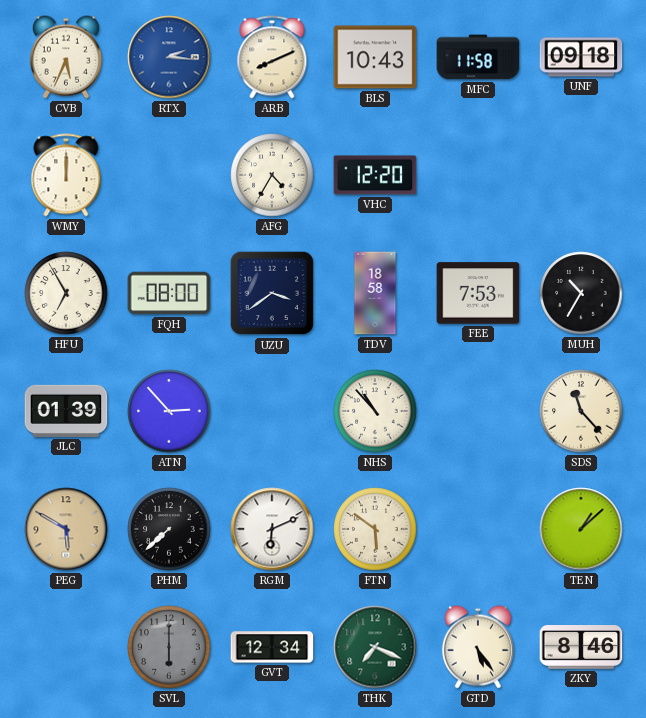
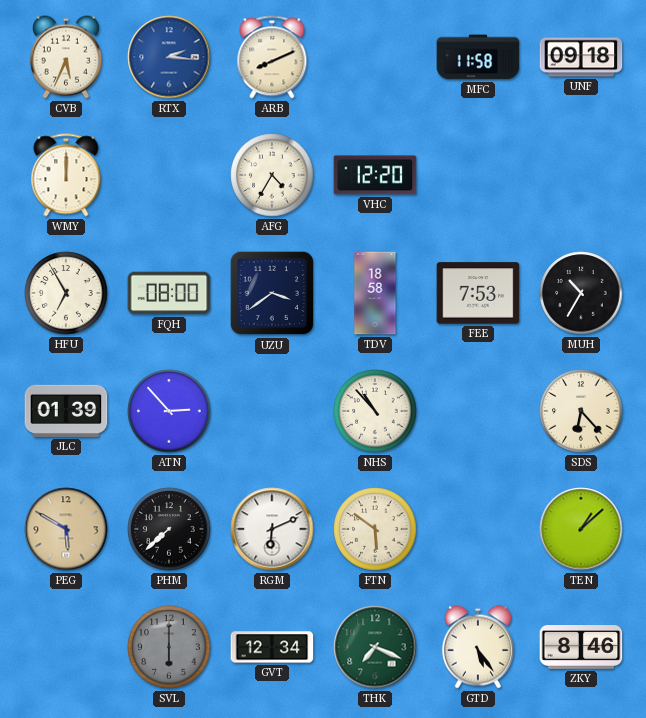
BLS: 10:43 -> none
SDS: 11:23 -> 6:23
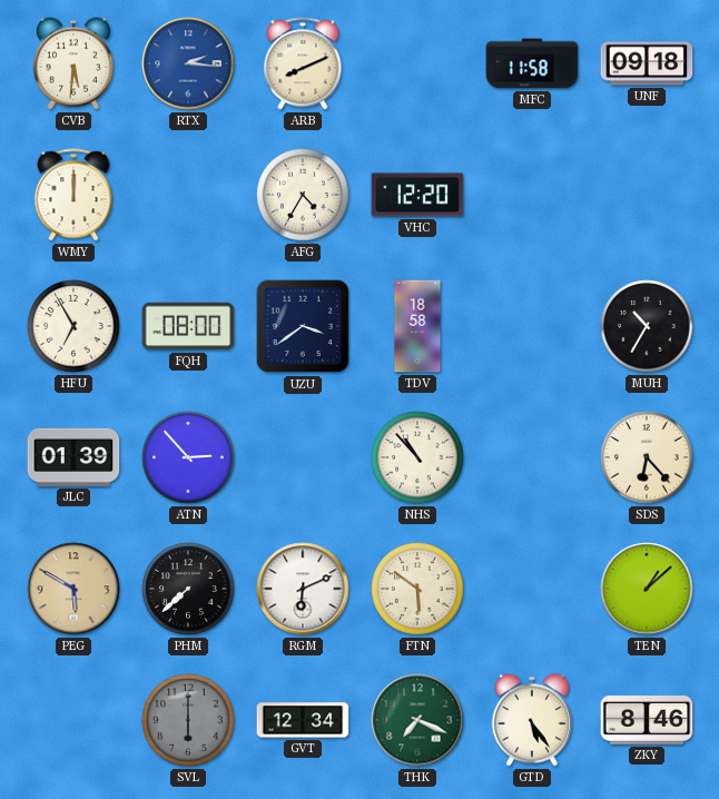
CVB: 5:34 -> 5:31
FEE: 7:53 -> none
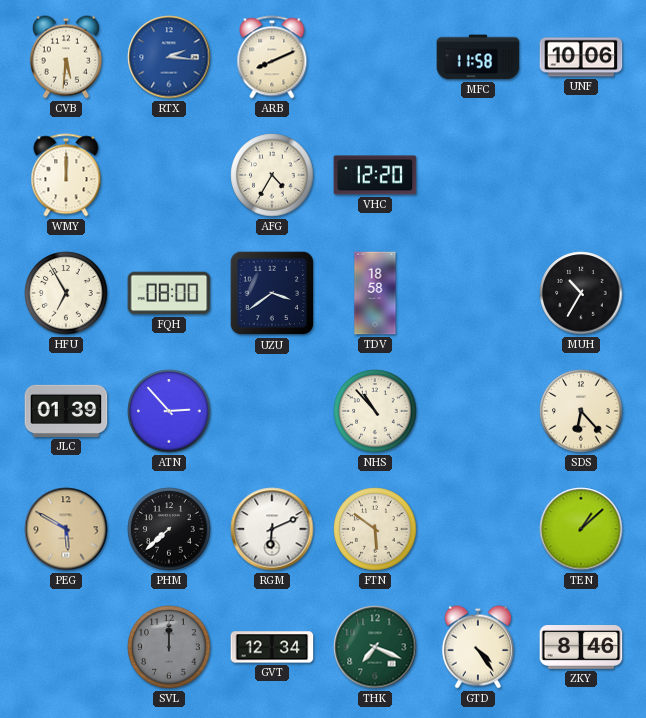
UNF: 09:18 -> 10:06
SVL: 6:00 -> 12:00
GTD: 5:24 -> 4:24
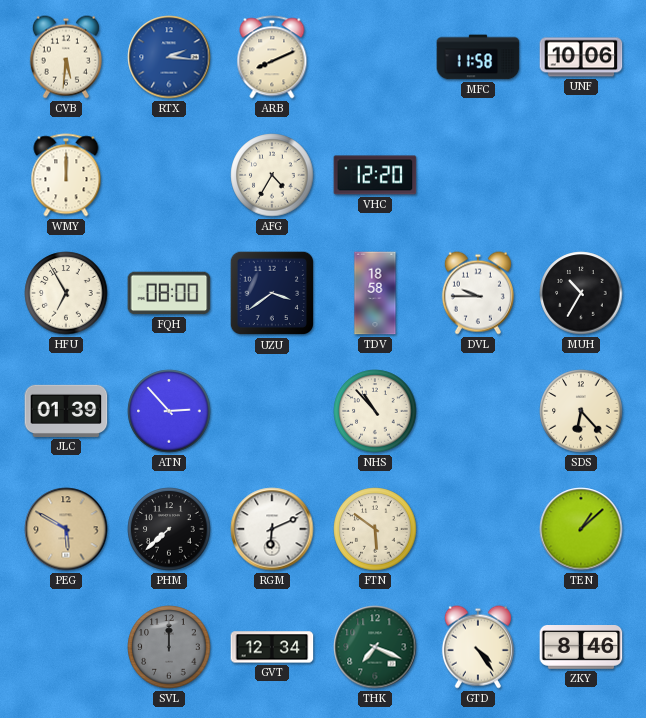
DVL: none -> 9:45
